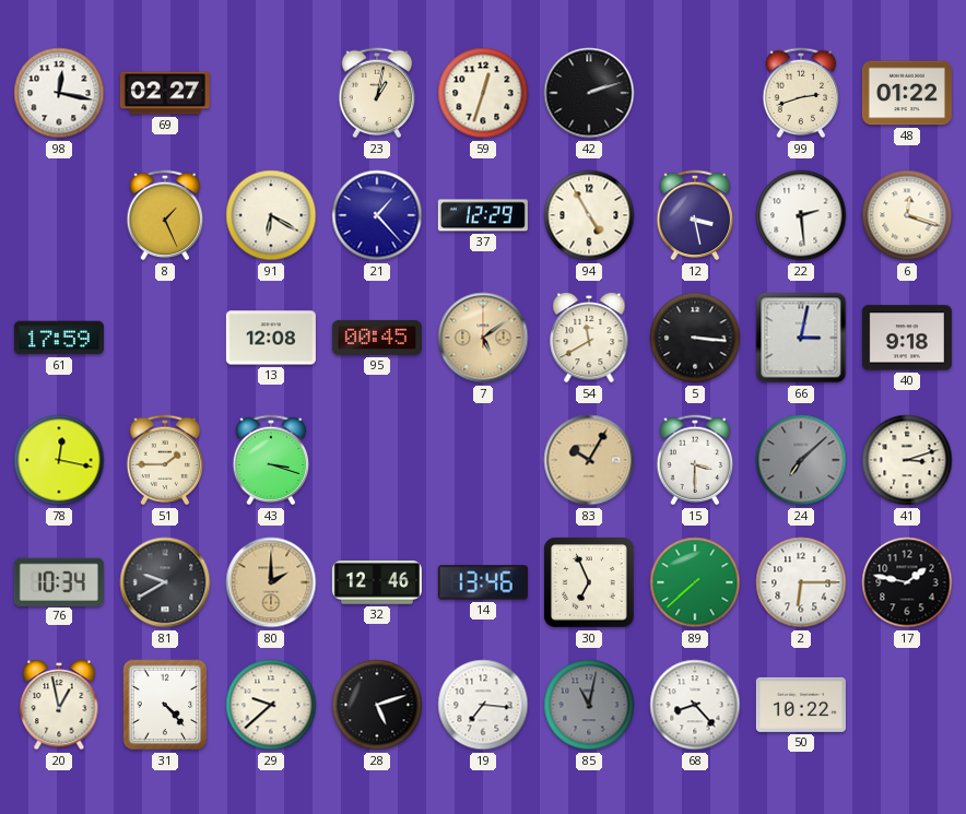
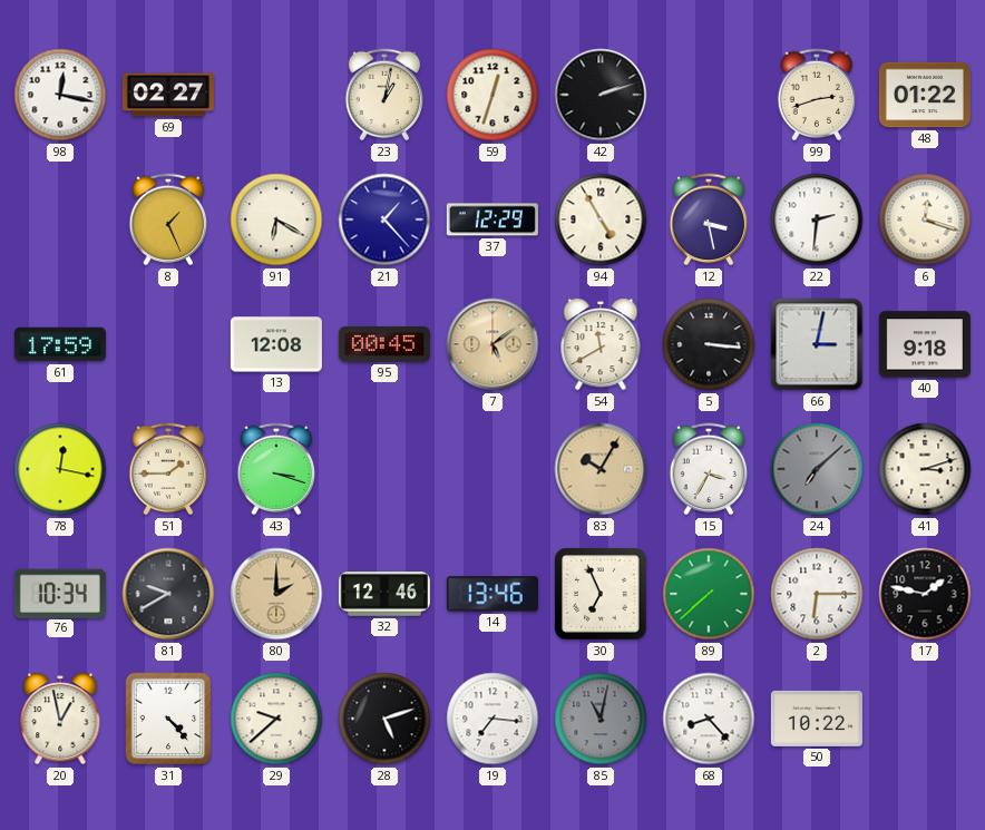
22: 2:29 -> 2:31
15: 3:30 -> 3:35
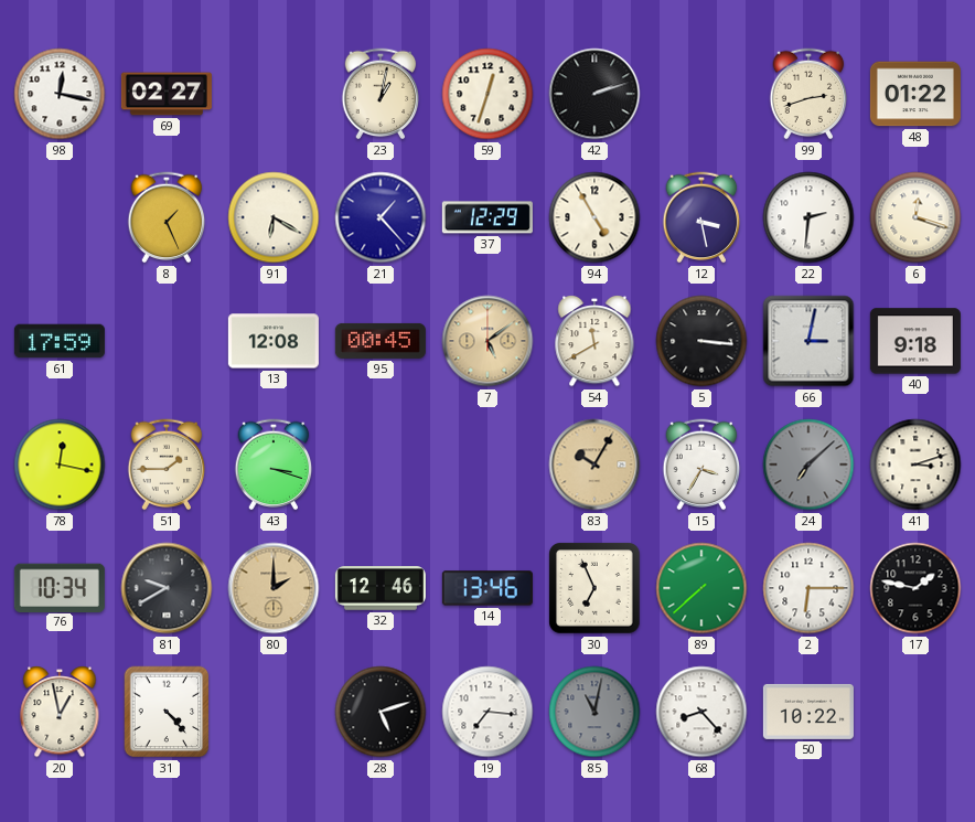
29: 9:38 -> none
